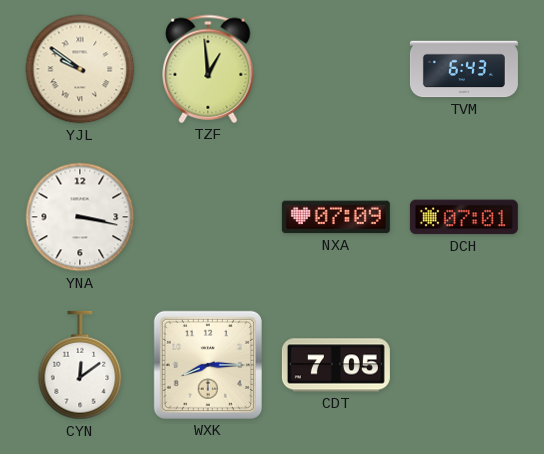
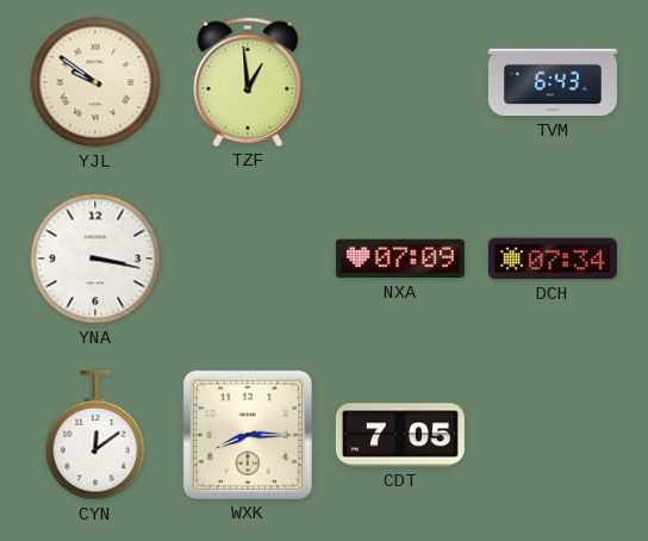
DCH: 07:01 -> 07:34
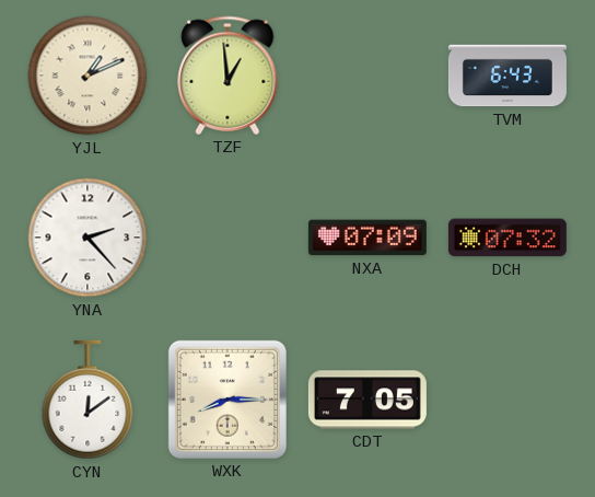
YJL: 9:51 -> 1:11
YNA: 3:17 -> 2:23
DCH: 07:34 -> 07:32
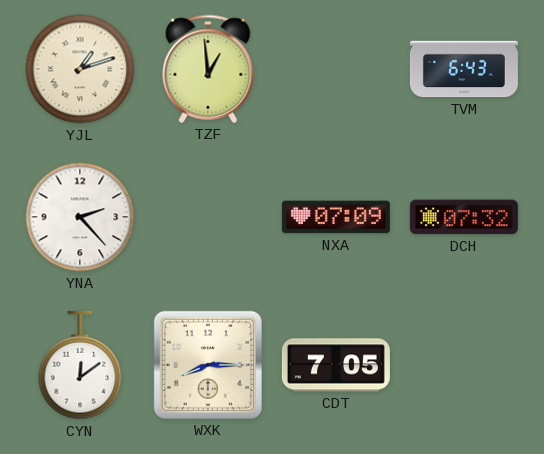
YJL: 1:11 -> 1:12
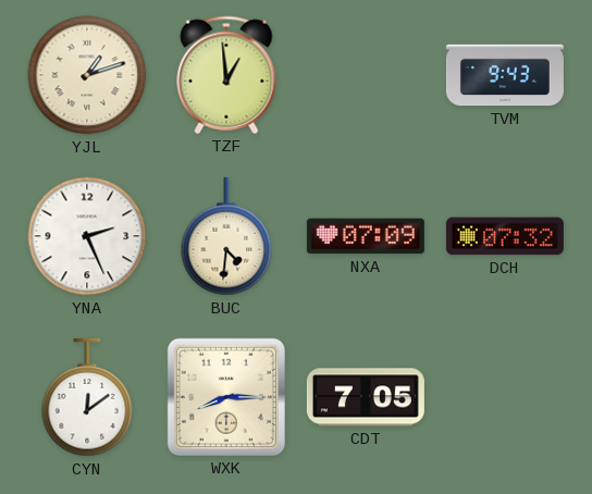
TVM: 6:43 -> 9:43
YNA: 2:23 -> 2:26
BUC: none -> 4:31
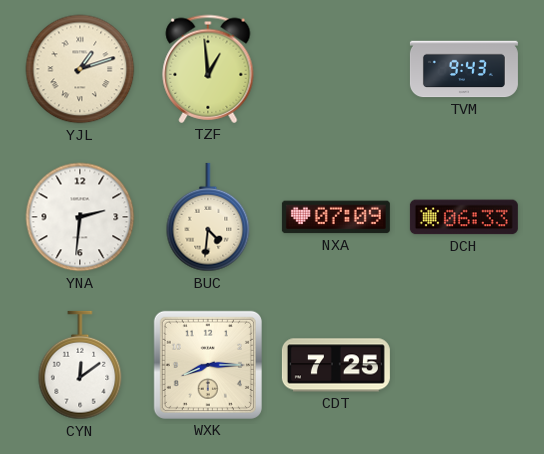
YNA: 2:26 -> 2:31
DCH: 07:32 -> 06:33
CDT: 7:05 -> 7:25
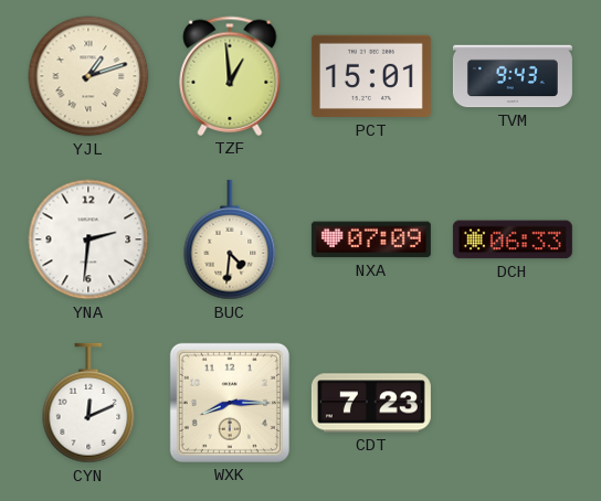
PCT: none -> 15:01
CYN: 12:09 -> 12:11
CDT: 7:25 -> 7:23
